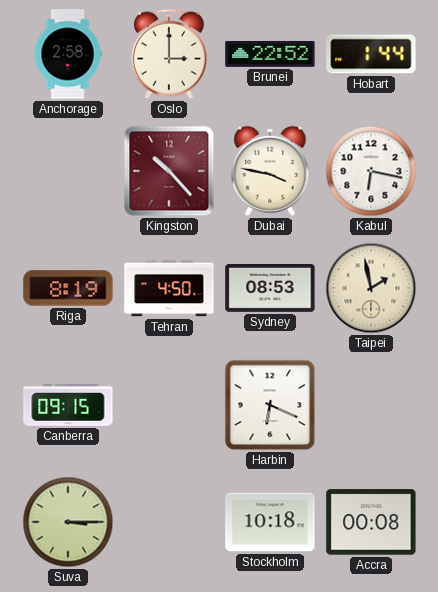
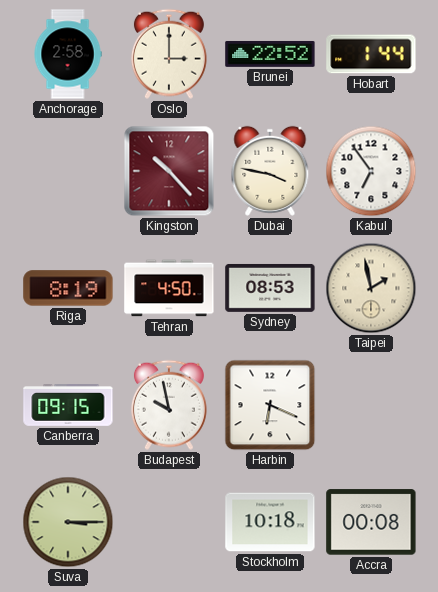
Kabul: 6:17 -> 6:54
Budapest: none -> 9:58
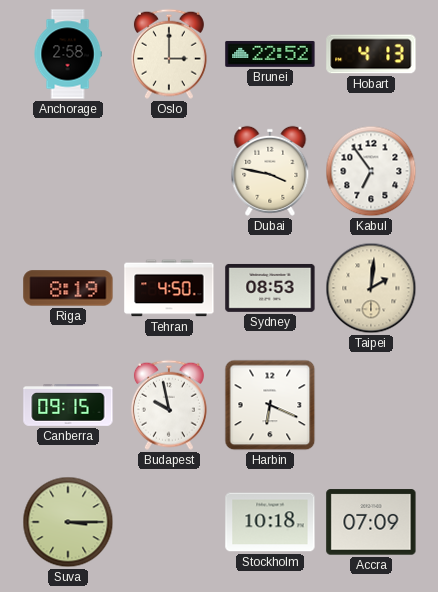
Hobart: 1:44 -> 4:13
Kingston: 10:23 -> none
Taipei: 1:58 -> 2:01
Accra: 00:08 -> 07:09
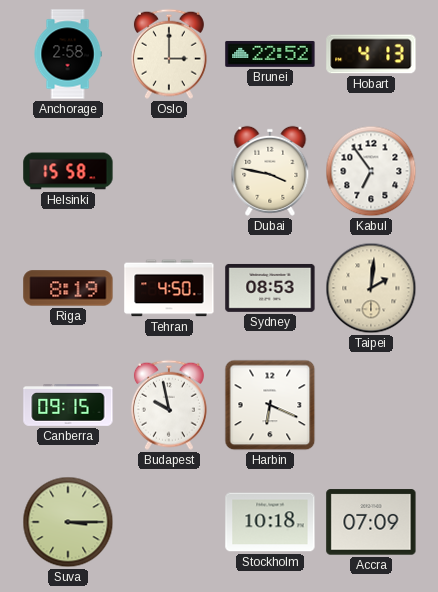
Helsinki: none -> 15:58
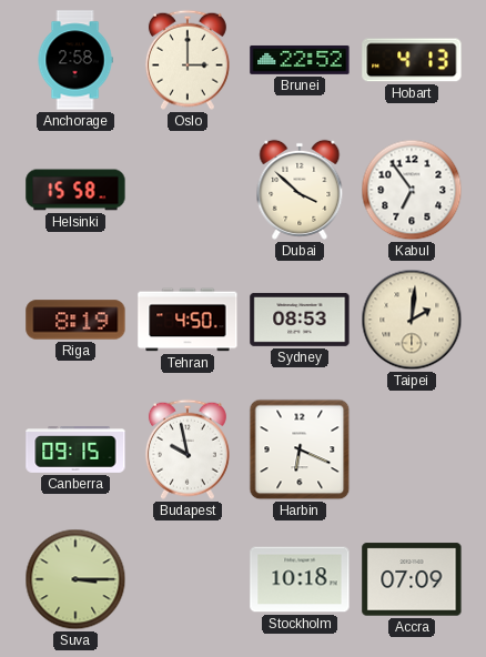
Dubai: 3:47 -> 3:52
